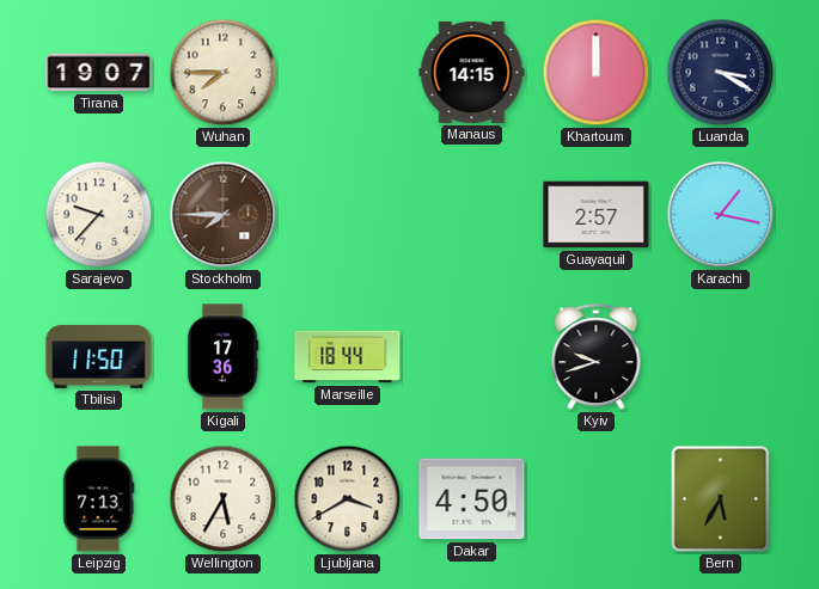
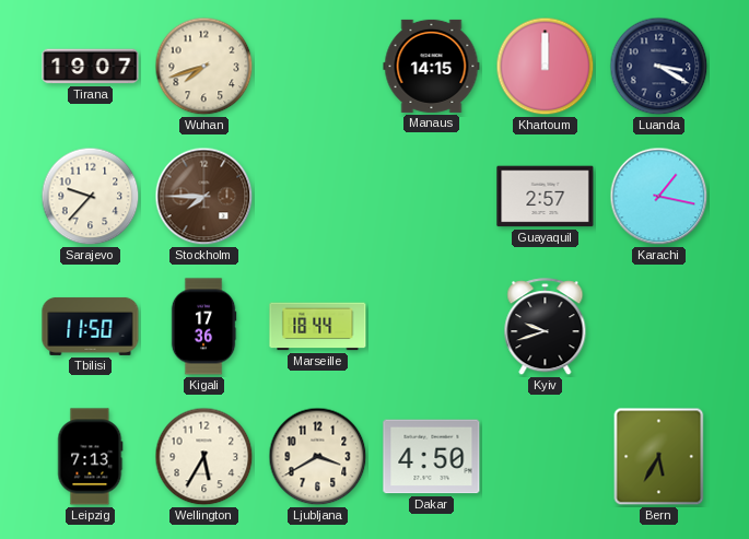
Wuhan: 7:45 -> 7:42
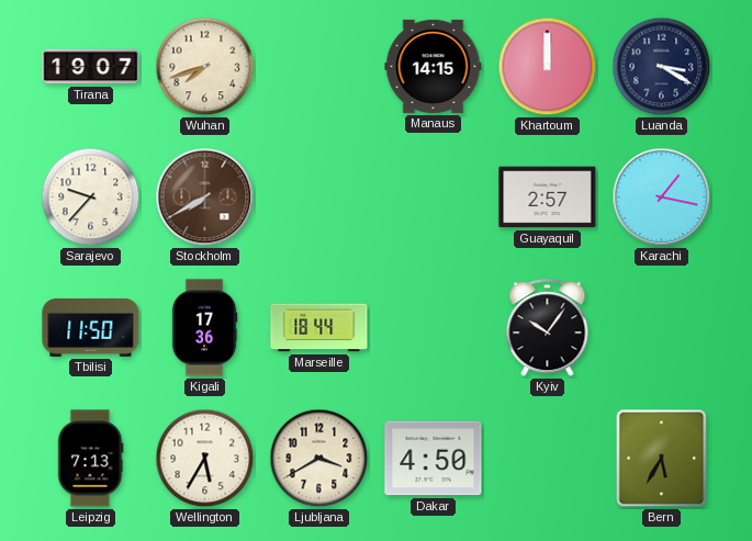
Stockholm: 7:45 -> 7:40
Kyiv: 9:42 -> 10:06
